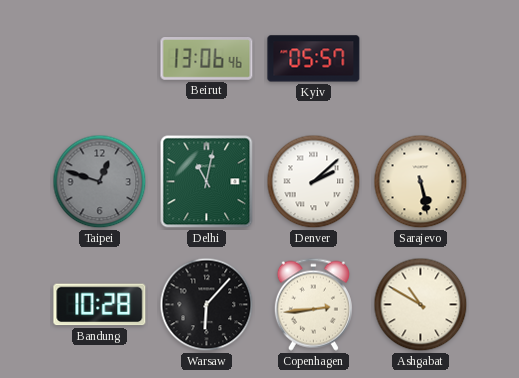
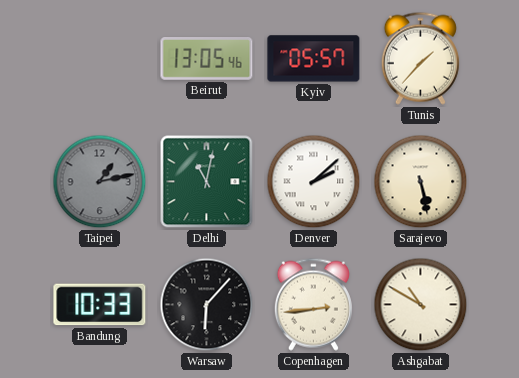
Beirut: 13:06 -> 13:05
Tunis: none -> 1:37
Taipei: 12:48 -> 1:13
Bandung: 10:28 -> 10:33
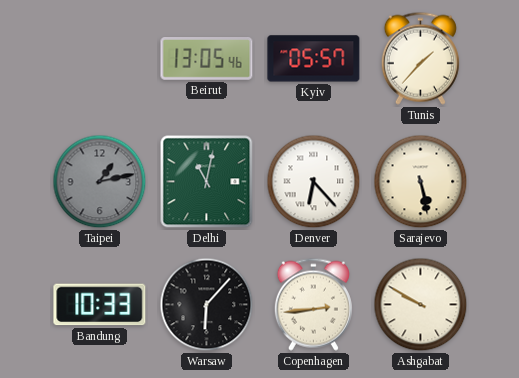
Denver: 2:08 -> 6:23
Ashgabat: 10:50 -> 9:50
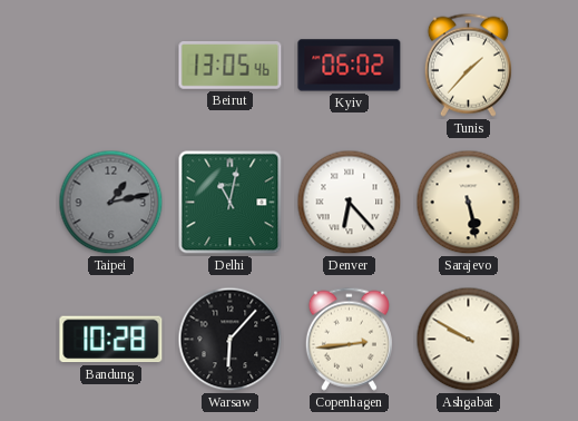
Kyiv: 05:57 -> 06:02
Bandung: 10:33 -> 10:28
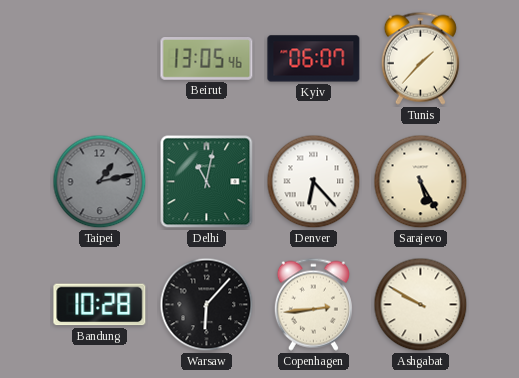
Kyiv: 06:02 -> 06:07
Sarajevo: 5:28 -> 5:25
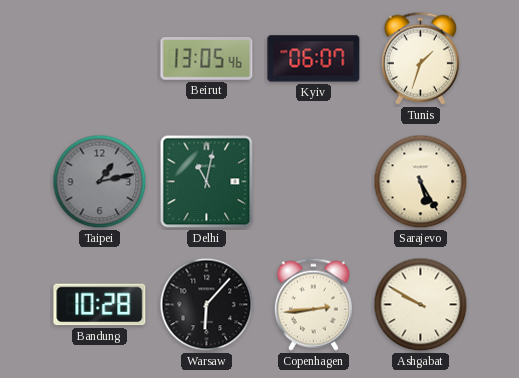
Tunis: 1:37 -> 1:33
Denver: 6:23 -> none
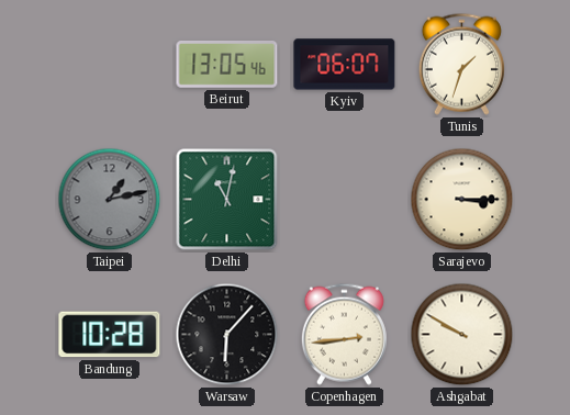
Sarajevo: 5:25 -> 3:15
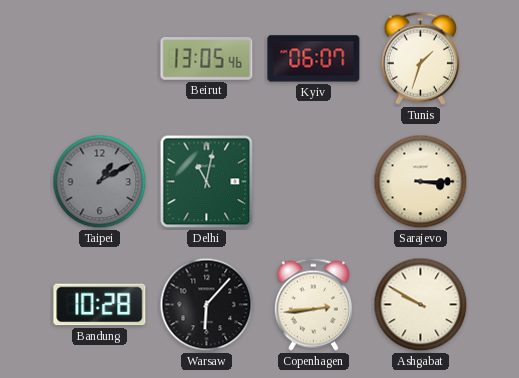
Taipei: 1:13 -> 1:10
